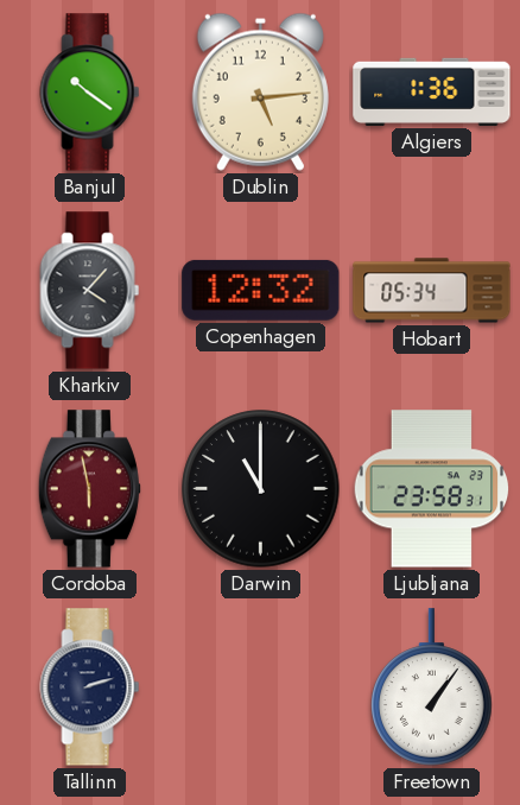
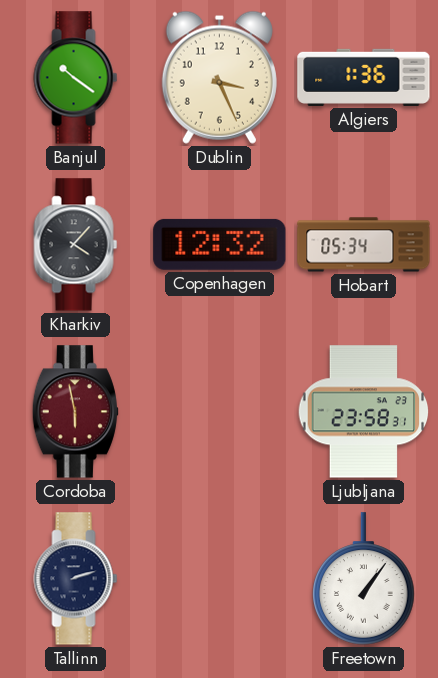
Dublin: 5:14 -> 3:26
Darwin: 11:00 -> none
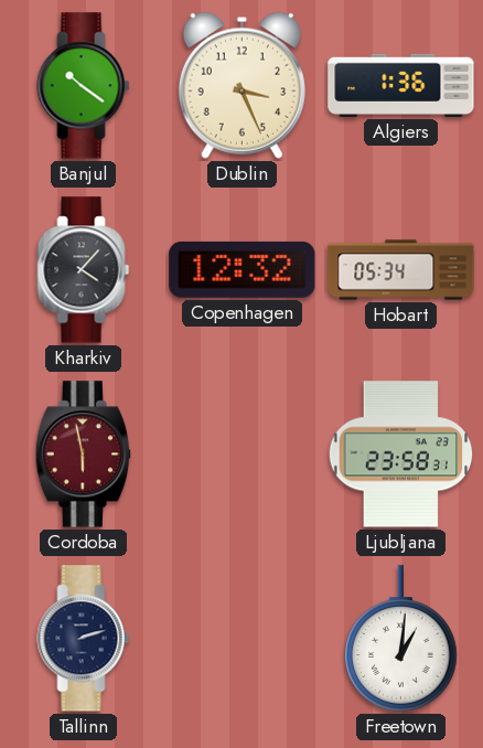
Freetown: 1:06 -> 1:01
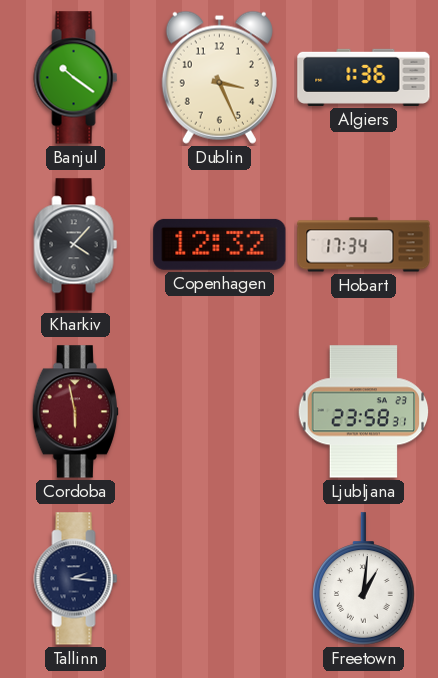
Hobart: 05:34 -> 17:34
Tallinn: 2:12 -> 2:16
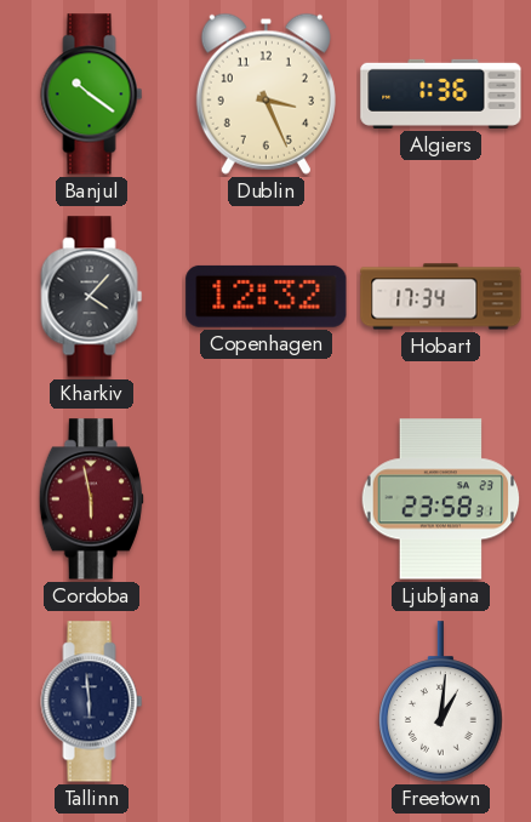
Tallinn: 2:16 -> 5:59
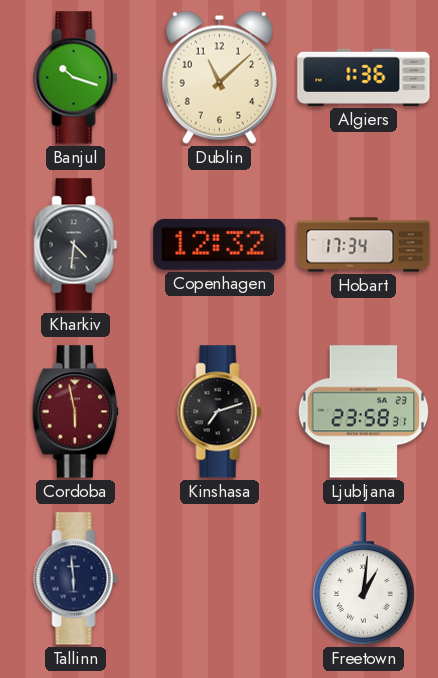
Banjul: 10:21 -> 10:18
Dublin: 3:26 -> 11:08
Kharkiv: 4:07 -> 4:31
Kinshasa: none -> 7:12
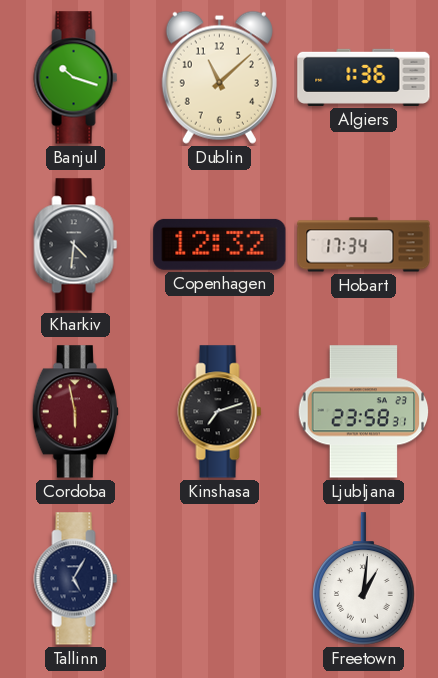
Tallinn: 5:59 -> 5:05
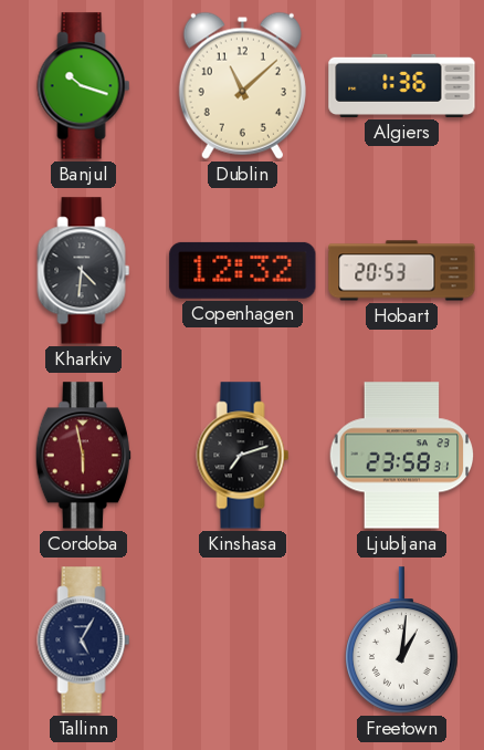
Hobart: 17:34 -> 20:53
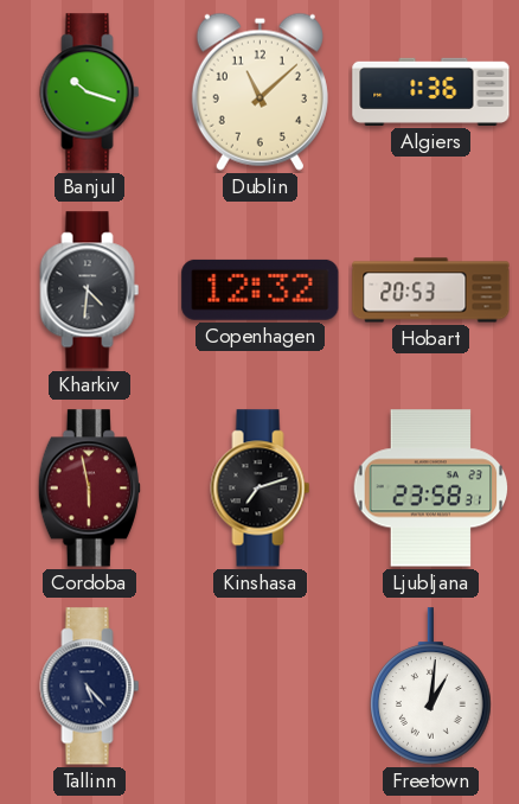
Tallinn: 5:05 -> 5:23
